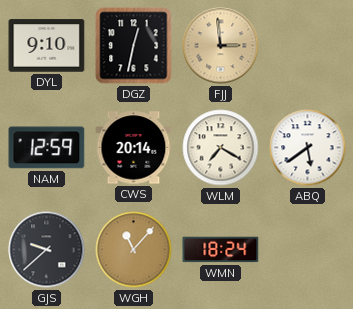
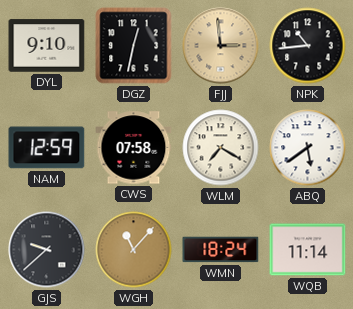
NPK: none -> 10:44
CWS: 20:14 -> 07:58
WQB: none -> 11:14
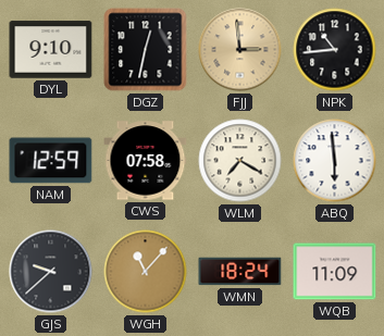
ABQ: 5:39 -> 5:59
WQB: 11:14 -> 11:09
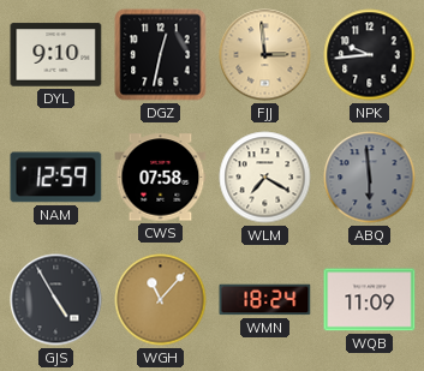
NPK: 10:44 -> 9:44
ABQ dial: white -> grey
GJS: 9:38 -> 4:55
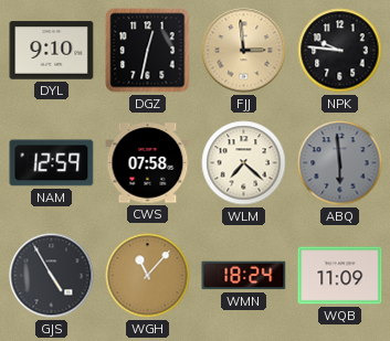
NPK: 9:44 -> 9:46
WLM: 7:20 -> 7:22
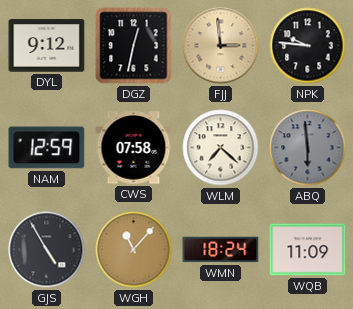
DYL: 9:10 -> 9:12
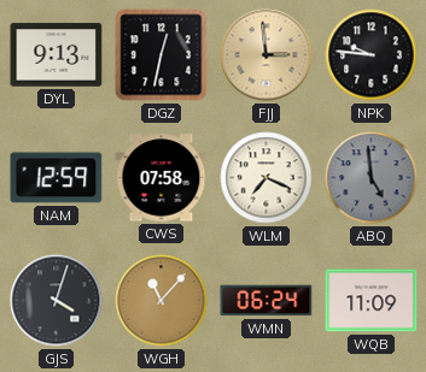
DYL: 9:12 -> 9:13
WLM: 7:22 -> 7:19
ABQ: 5:59 -> 4:59
GJS: 4:55 -> 4:03
WMN: 18:24 -> 06:24
